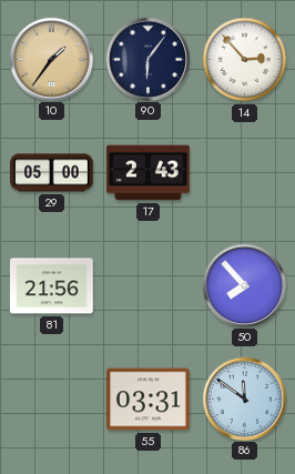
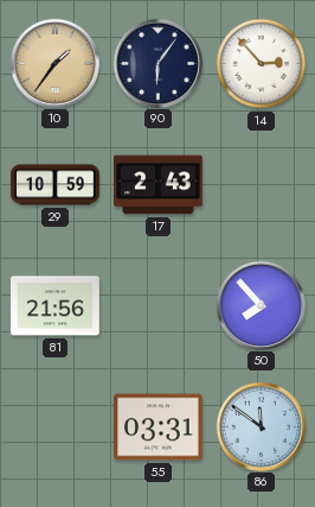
29: 05:00 -> 10:59
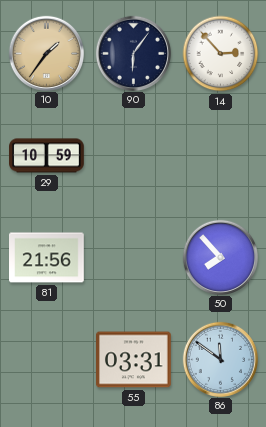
17: 2:43 -> none
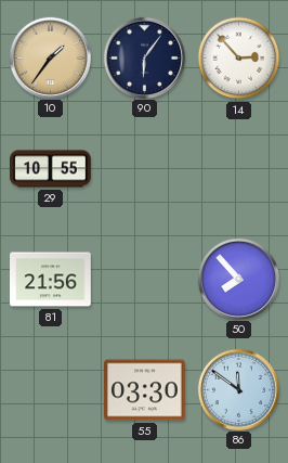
29: 10:59 -> 10:55
55: 03:31 -> 03:30
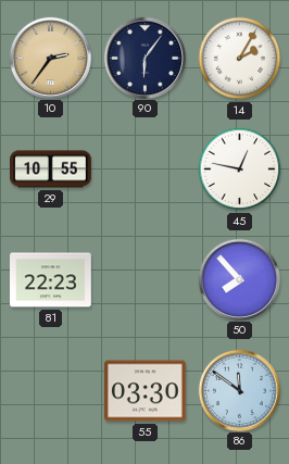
10: 1:36 -> 2:36
14: 2:53 -> 2:05
45: none -> 12:47
81: 21:56 -> 22:23
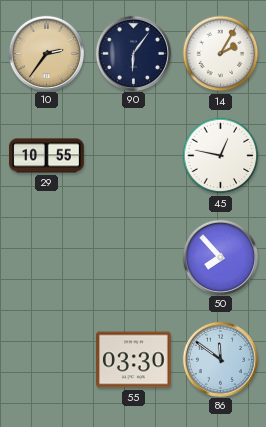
81: 22:23 -> none
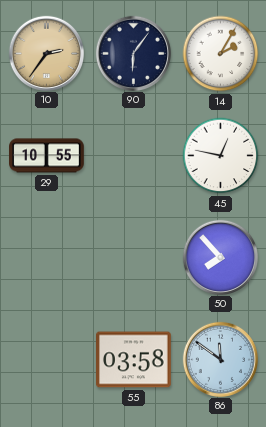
55: 03:30 -> 03:58
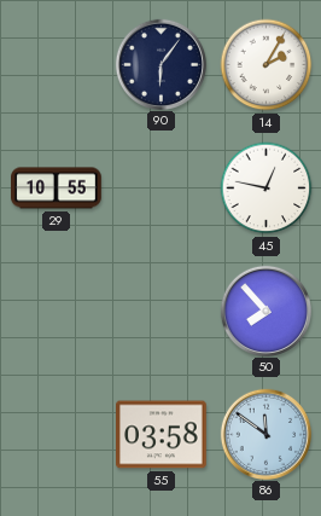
10: 2:36 -> none
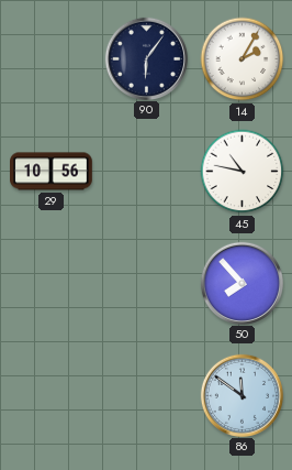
29: 10:55 -> 10:56
45: 12:47 -> 10:47
55: 03:58 -> none
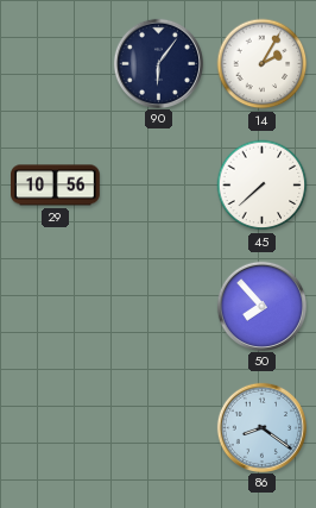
45: 10:47 -> 7:38
86: 11:51 -> 8:21
